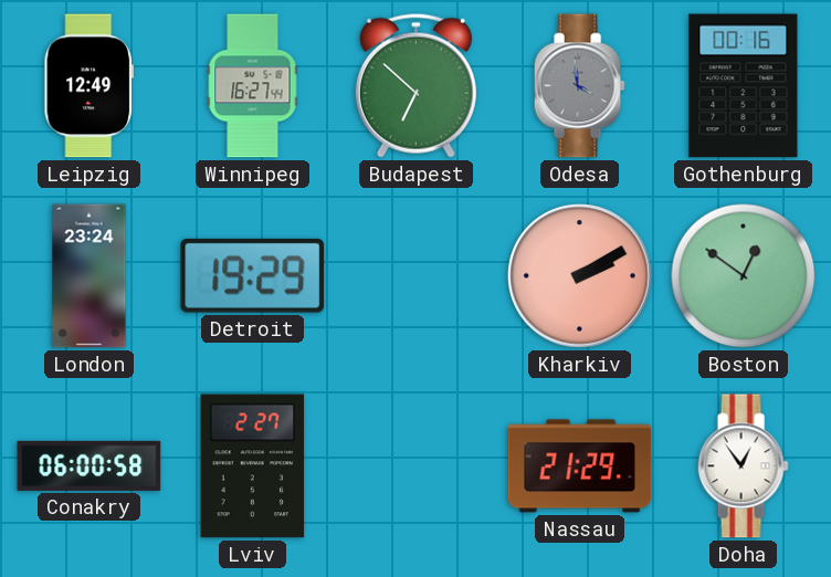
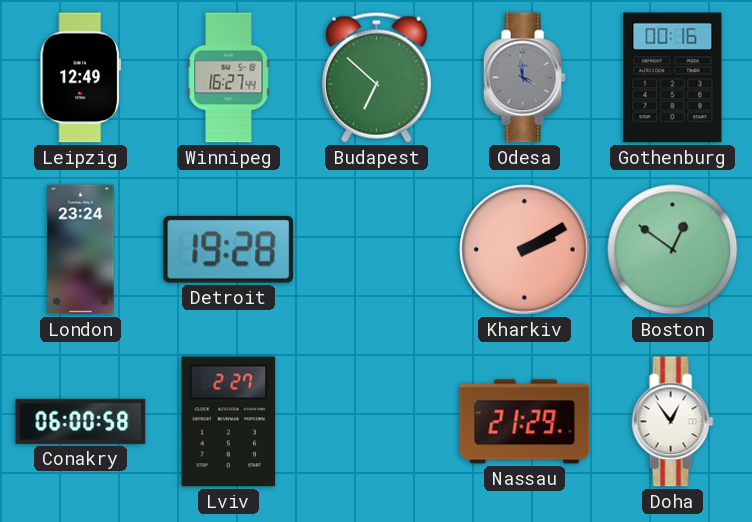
Detroit: 19:29 -> 19:28
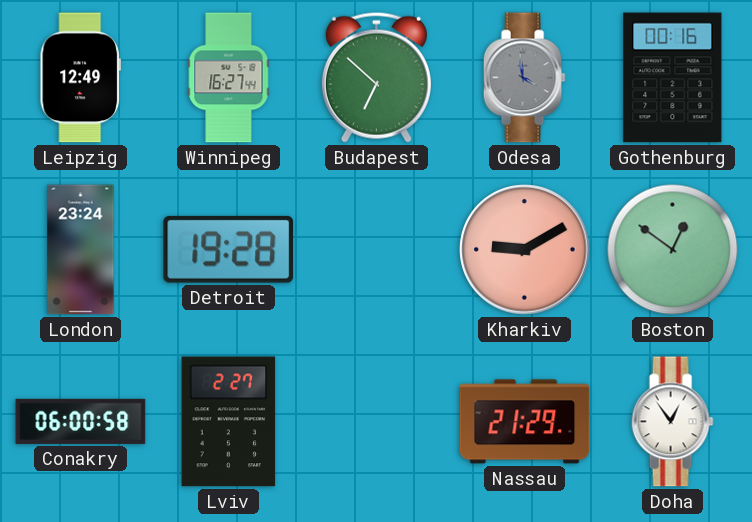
Kharkiv: 2:10 -> 9:10
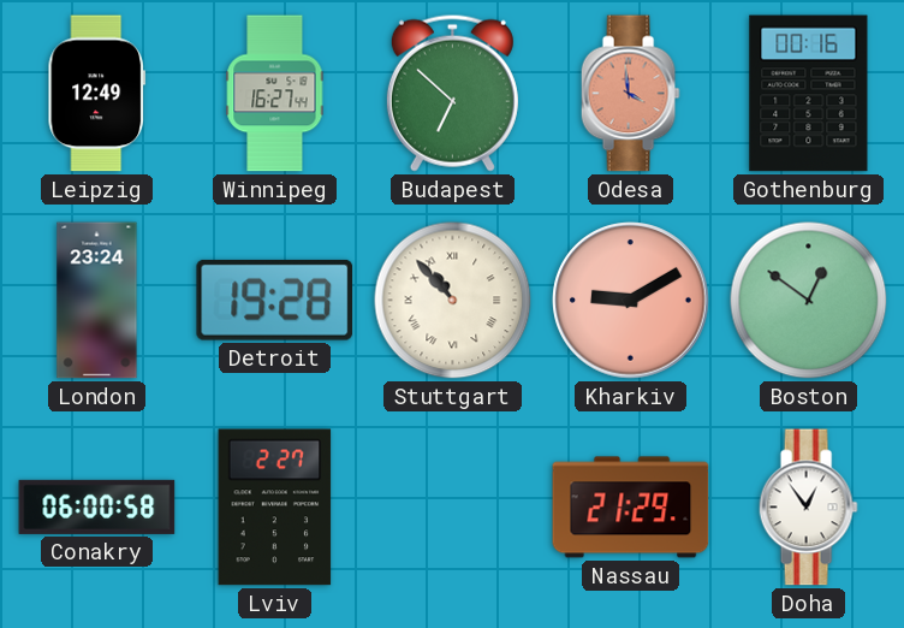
Odesa dial: grey -> salmon
Stuttgart: none -> 10:53
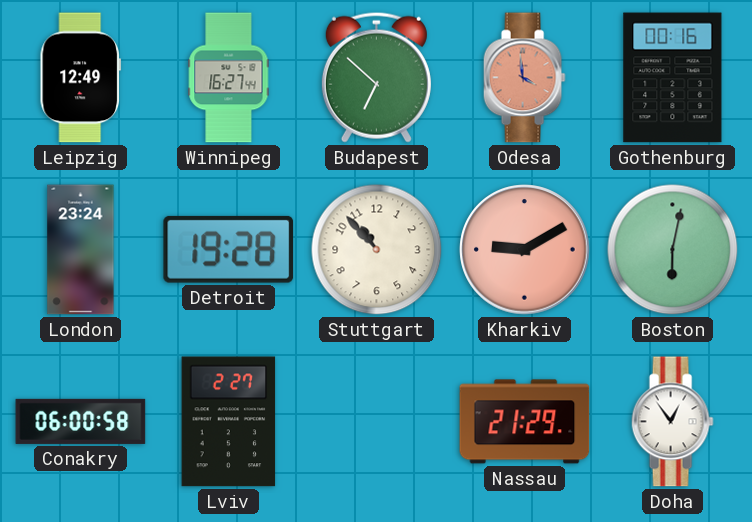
Stuttgart numerals: Roman -> Arabic
Boston: 12:51 -> 6:02
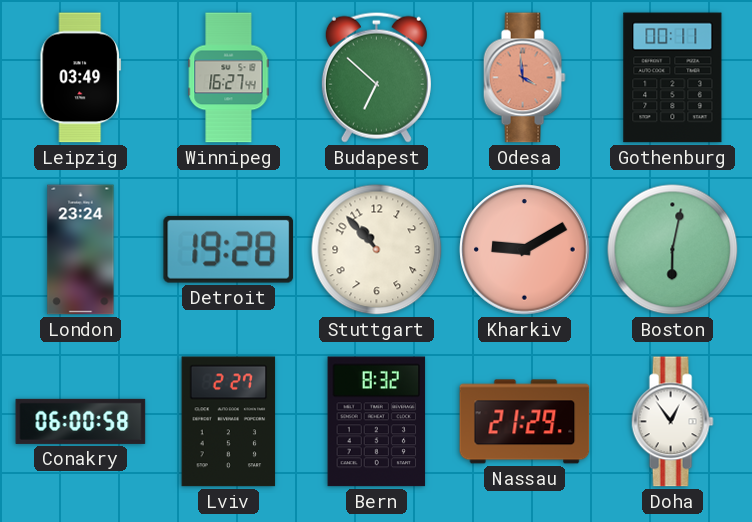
Leipzig: 12:49 -> 03:49
Gothenburg: 00:16 -> 00:11
Bern: none -> 8:32
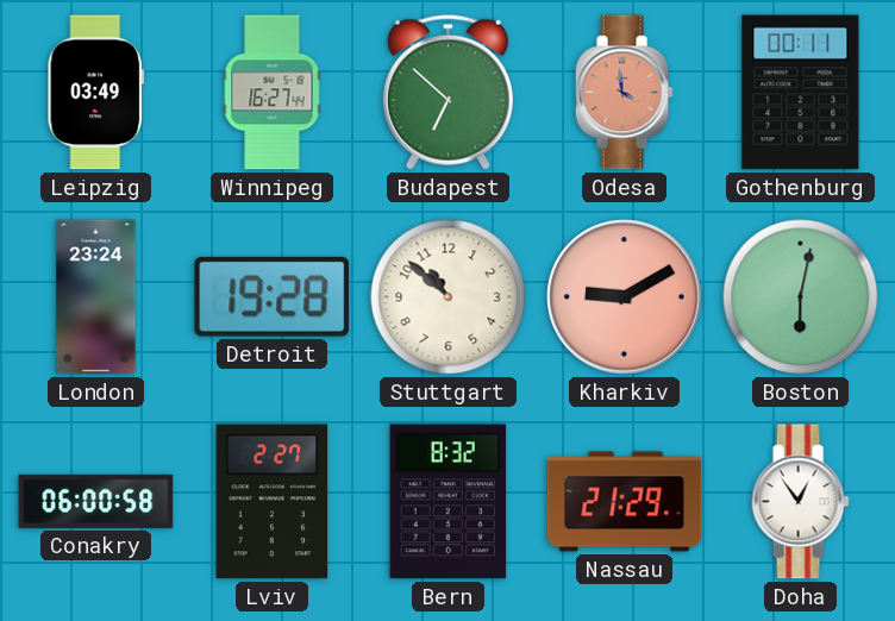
Stuttgart: 10:53 -> 10:52
